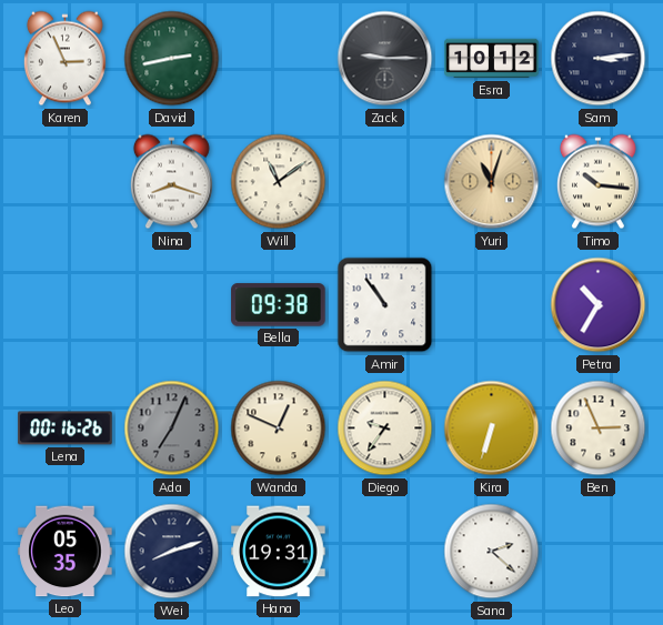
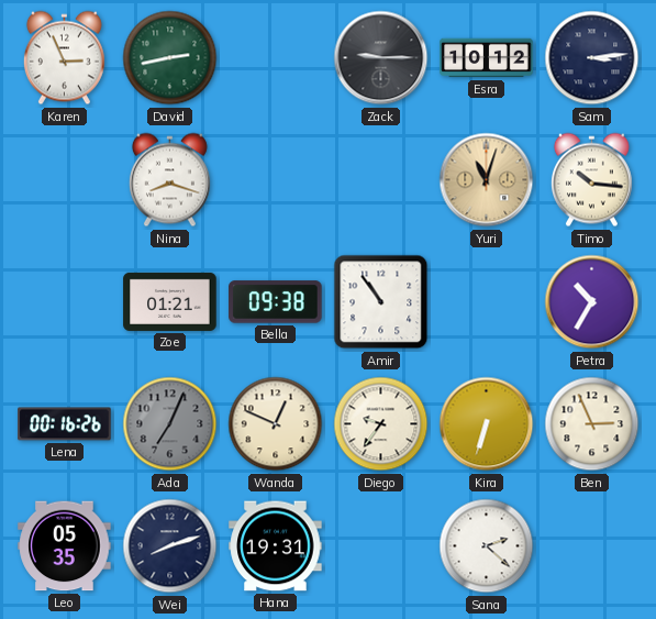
Will: 11:09 -> none
Zoe: none -> 01:21
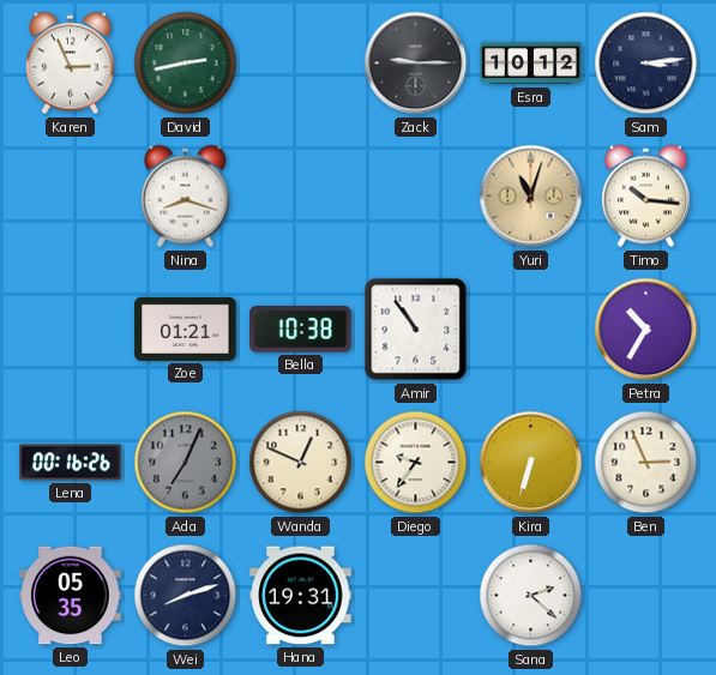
Bella: 09:38 -> 10:38
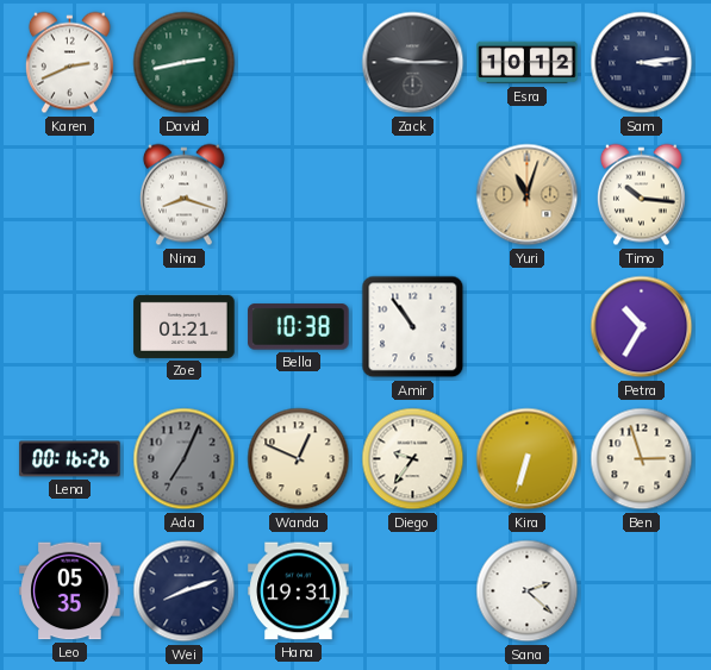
Karen: 2:56 -> 2:41
Ben: 2:56 -> 2:57
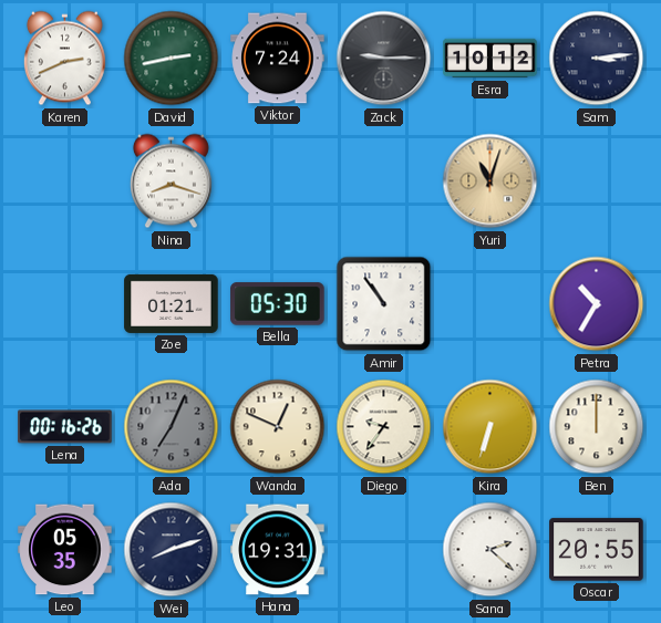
Viktor: none -> 7:24
Timo: 10:16 -> none
Bella: 10:38 -> 05:30
Ben: 2:57 -> 12:00
Oscar: none -> 20:55
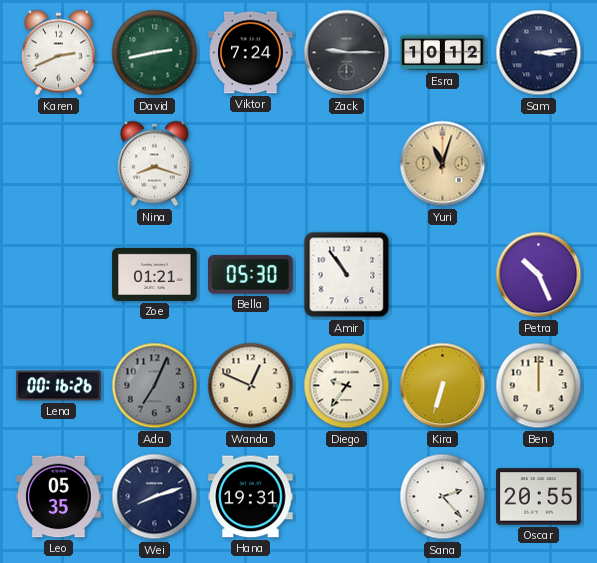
Petra: 10:35 -> 10:26
Sana: 2:22 -> 2:23
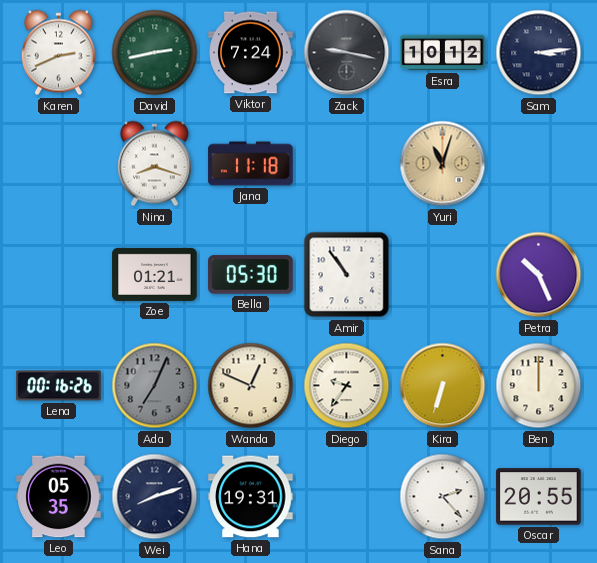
Zack: 9:15 -> 9:17
Jana: none -> 11:18
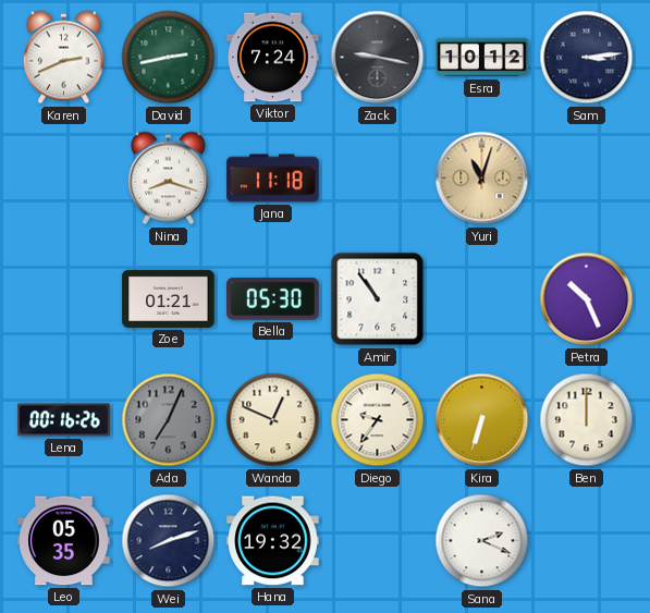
Hana: 19:31 -> 19:32
Sana: 2:23 -> 2:19
Oscar: 20:55 -> none
